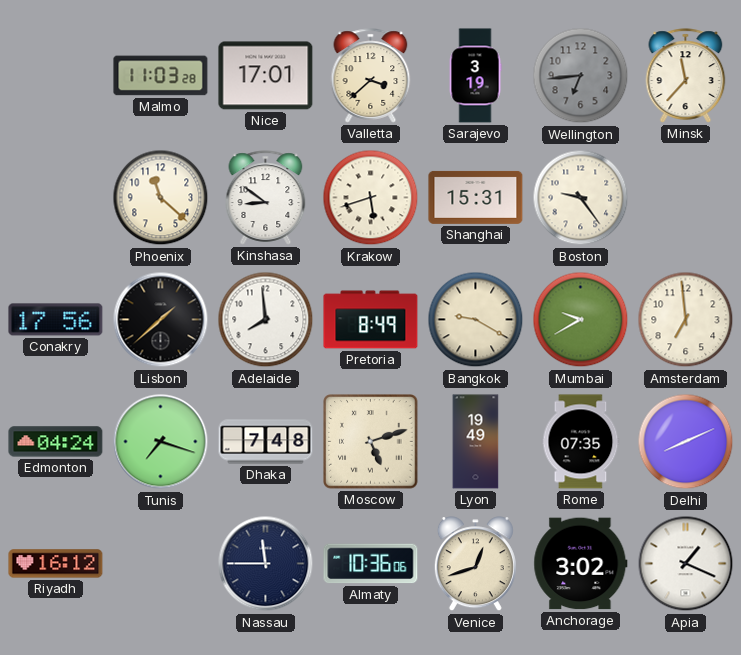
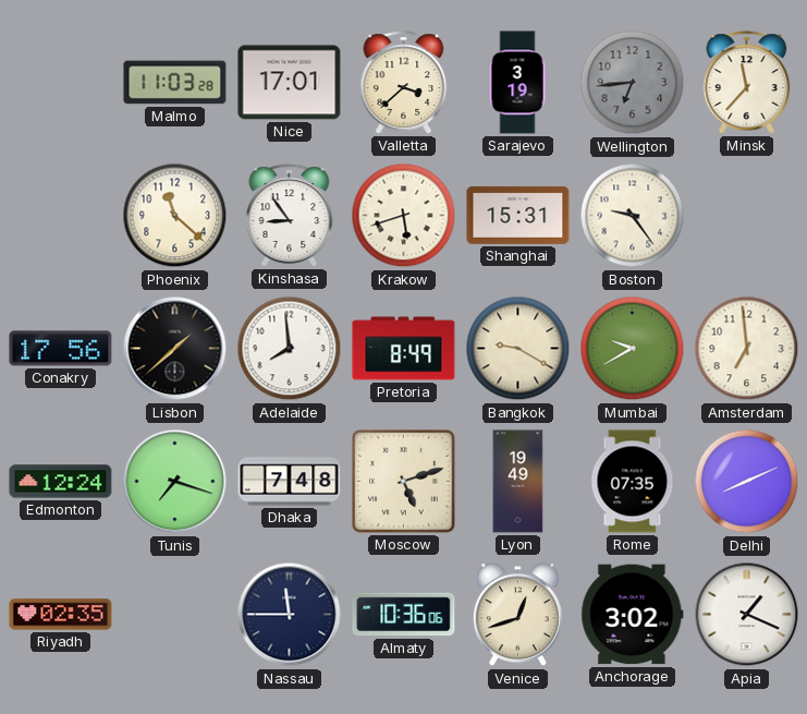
Kinshasa: 8:51 -> 8:54
Edmonton: 04:24 -> 12:24
Riyadh: 16:12 -> 02:35
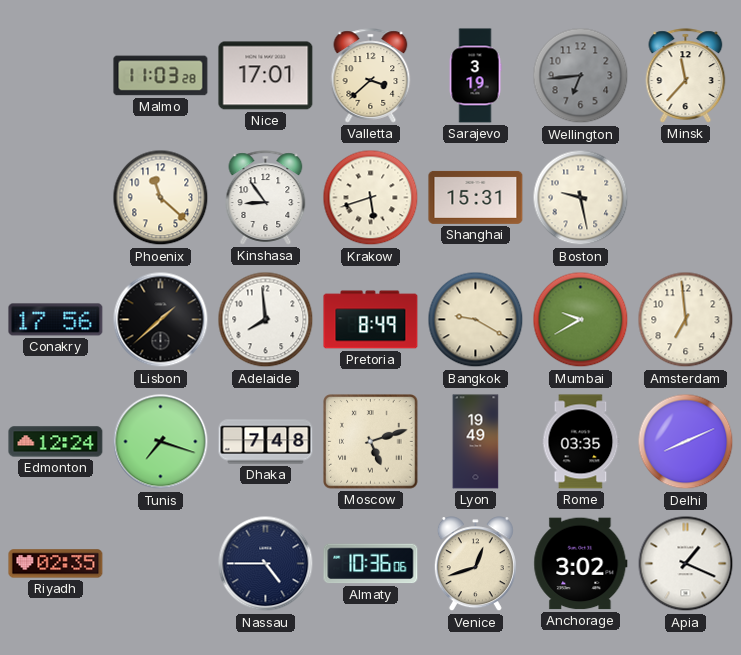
Boston: 9:24 -> 9:28
Rome: 07:35 -> 03:35
Nassau: 11:45 -> 4:45
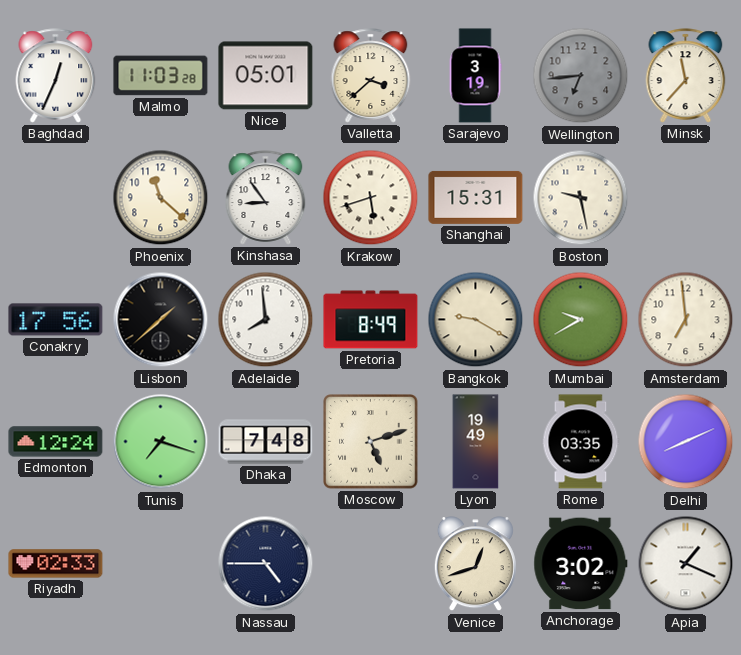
Baghdad: none -> 12:34
Nice: 17:01 -> 05:01
Riyadh: 02:35 -> 02:33
Almaty: 10:36 -> none
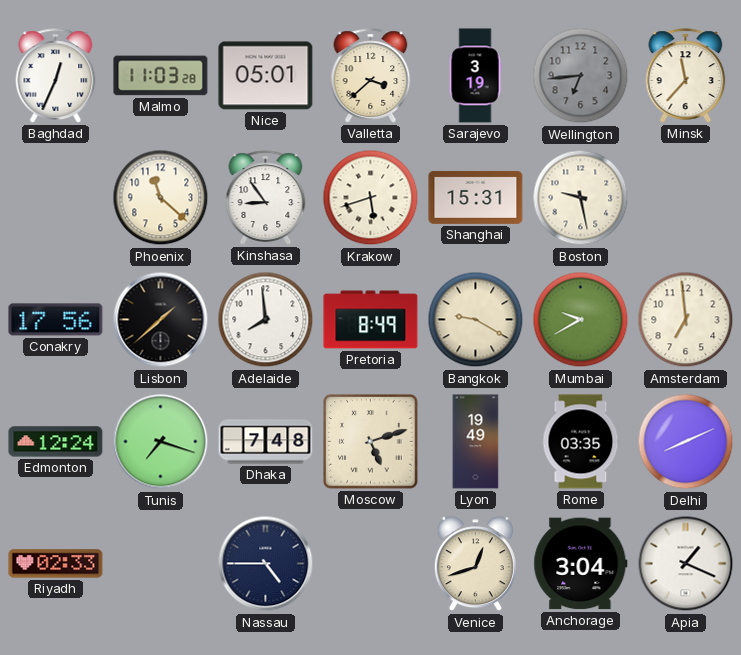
Anchorage: 3:02 -> 3:04
